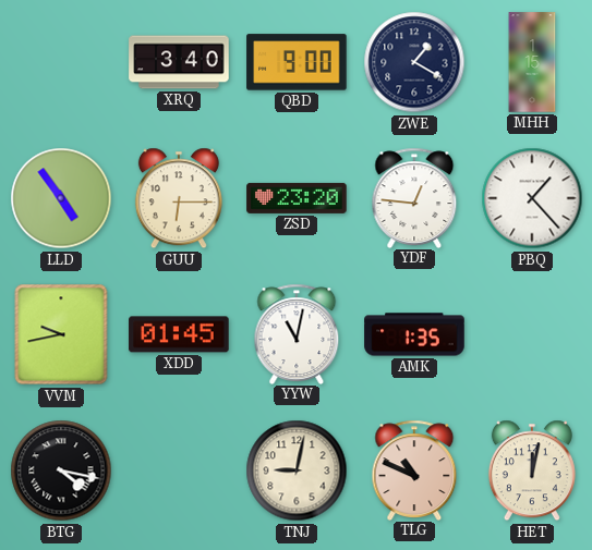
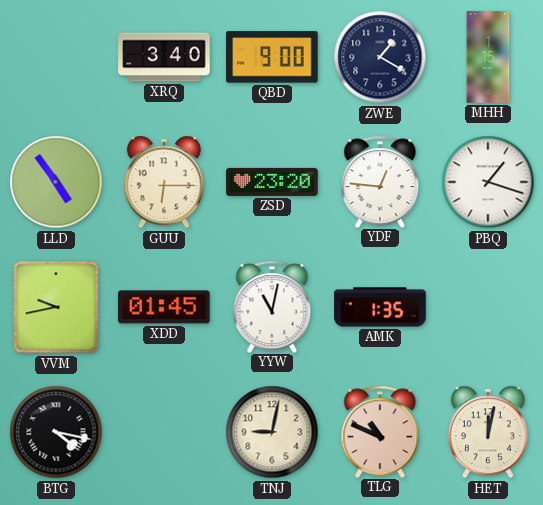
PBQ: 1:23 -> 1:18
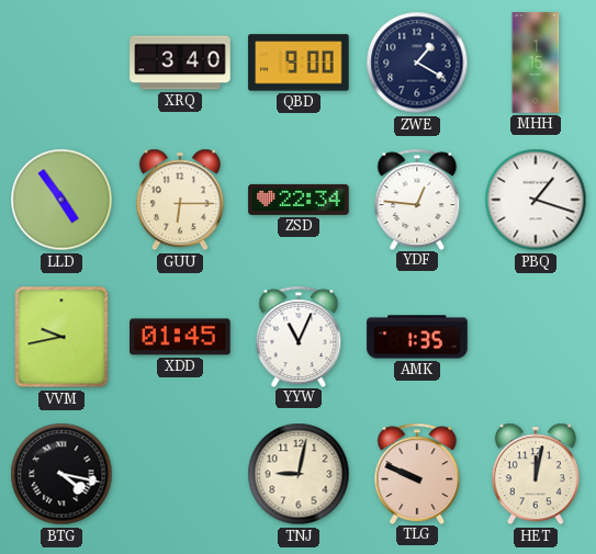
ZSD: 23:20 -> 22:34
YYW: 11:02 -> 11:04
TLG: 10:49 -> 9:49
